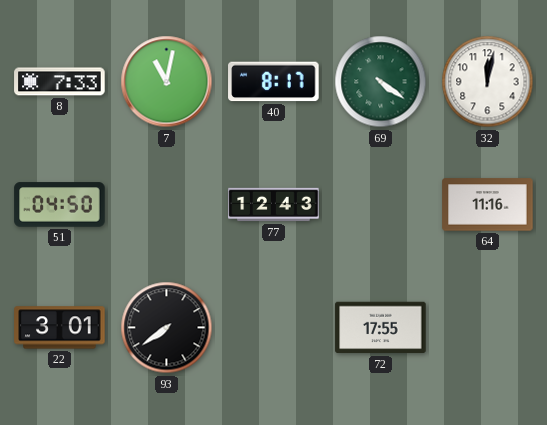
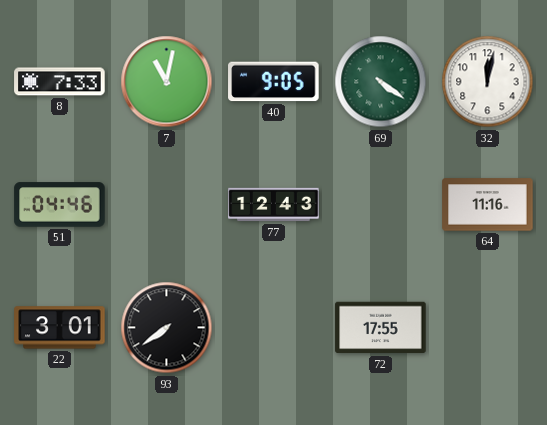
40: 8:17 -> 9:05
51: 04:50 -> 04:46
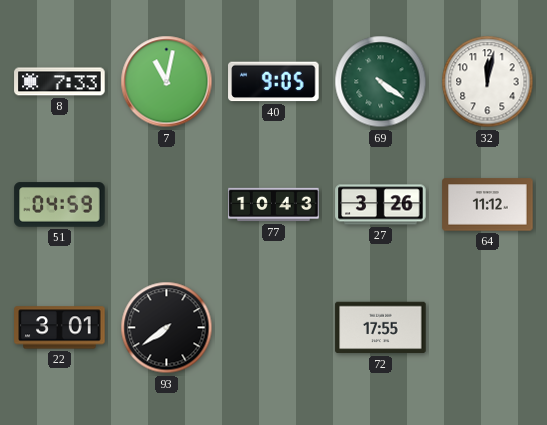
51: 04:46 -> 04:59
77: 12:43 -> 10:43
27: none -> 3:26
64: 11:16 -> 11:12
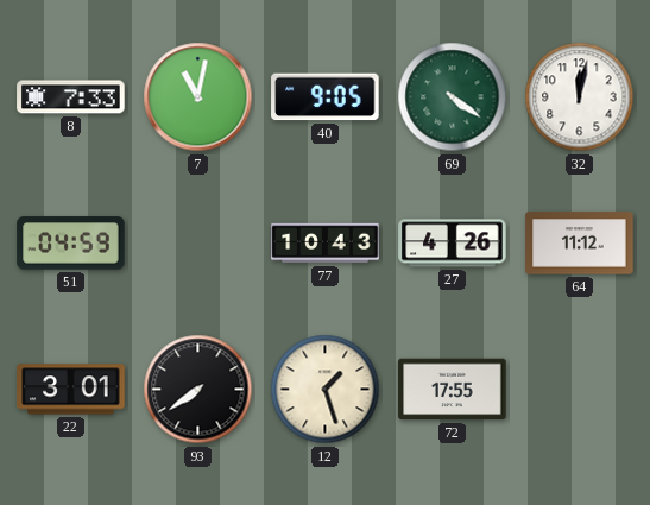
27: 3:26 -> 4:26
12: none -> 1:27
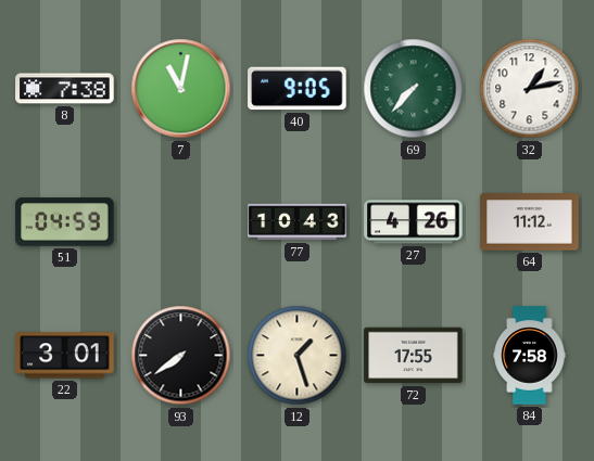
8: 7:33 -> 7:38
69: 4:21 -> 7:37
32: 12:02 -> 1:13
84: none -> 7:58
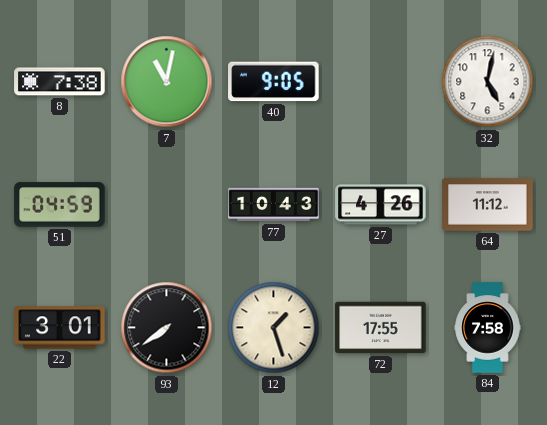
69: 7:37 -> none
32: 1:13 -> 5:02
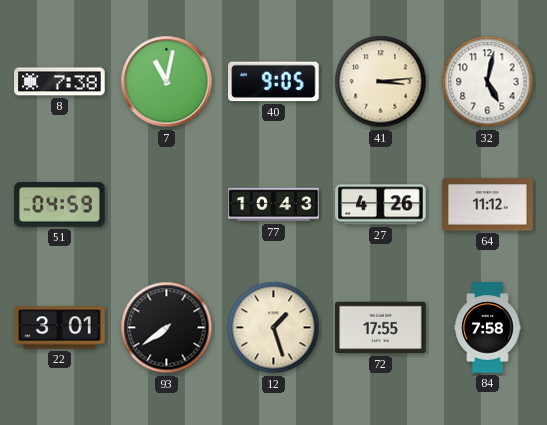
41: none -> 3:14
